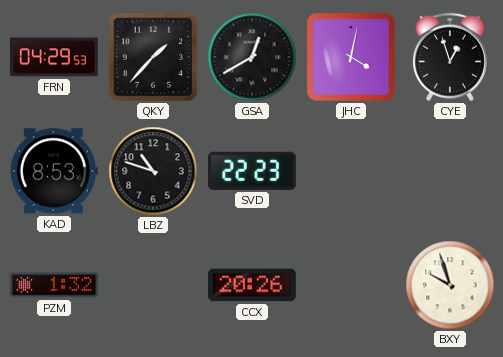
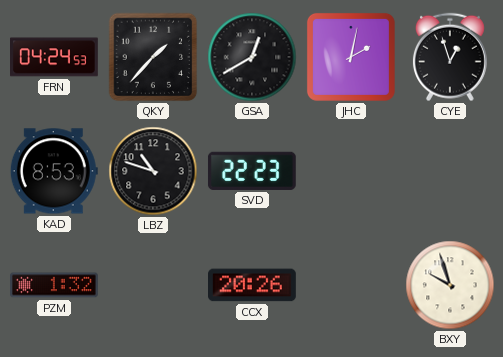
FRN: 04:29 -> 04:24
JHC: 4:02 -> 2:02
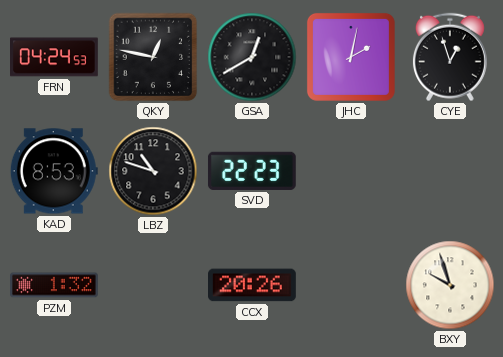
QKY: 1:37 -> 12:47
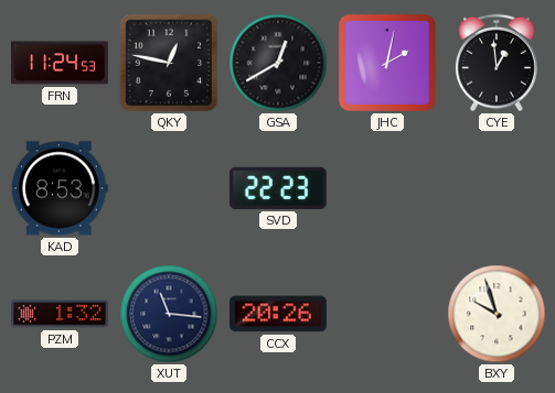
FRN: 04:24 -> 11:24
CYE: 12:57 -> 12:59
LBZ: 10:48 -> none
XUT: none -> 11:16
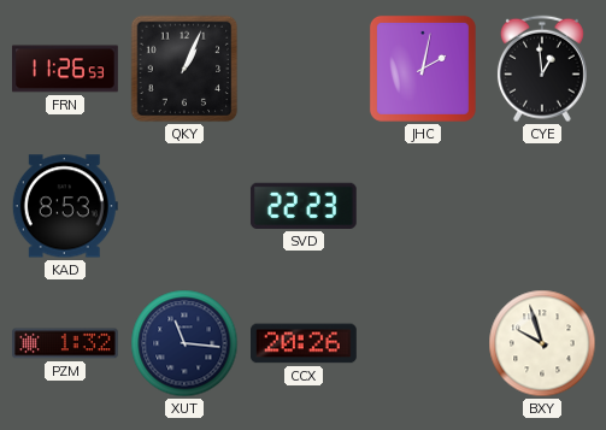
FRN: 11:24 -> 11:26
QKY: 12:47 -> 1:04
GSA: 12:40 -> none
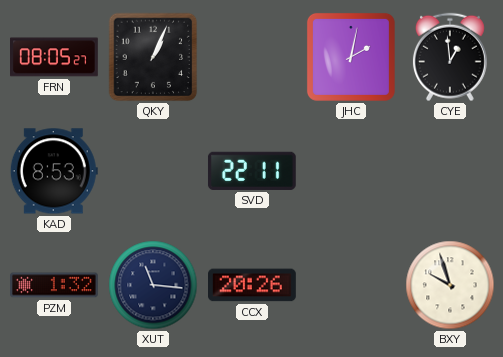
FRN: 11:26 -> 08:05
SVD: 22:23 -> 22:11
